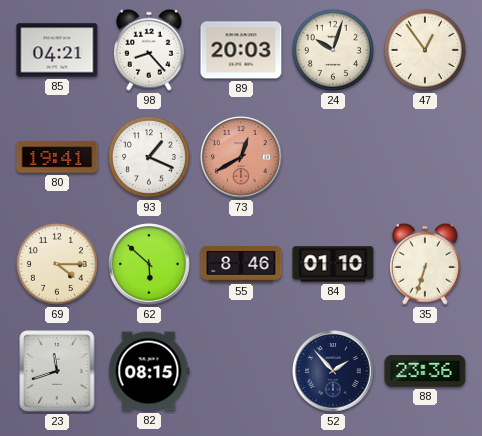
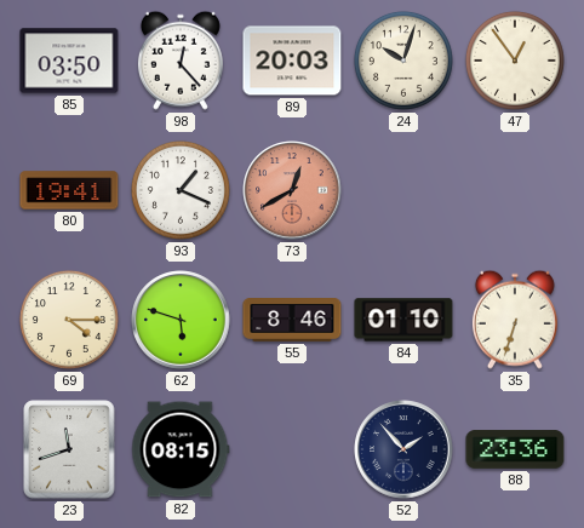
85: 04:21 -> 03:50
98: 8:23 -> 12:23
62: 5:52 -> 5:48
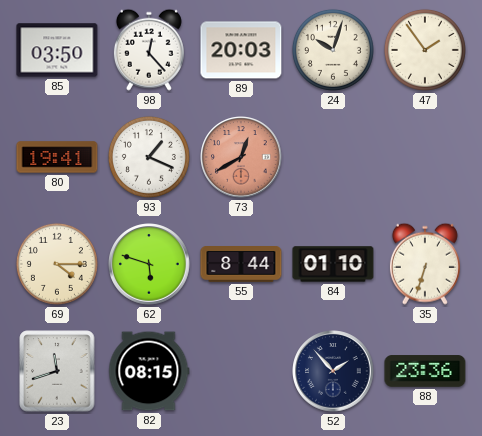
47: 12:54 -> 1:54
55: 8:46 -> 8:44
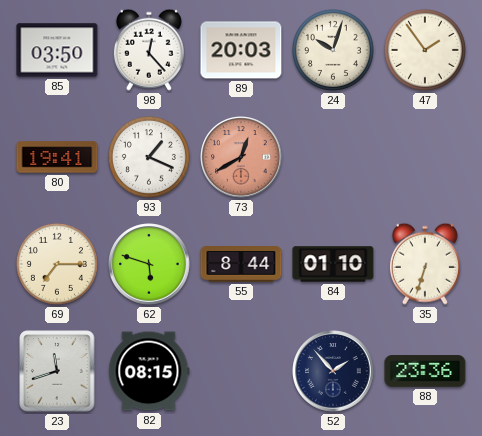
69: 4:15 -> 7:15
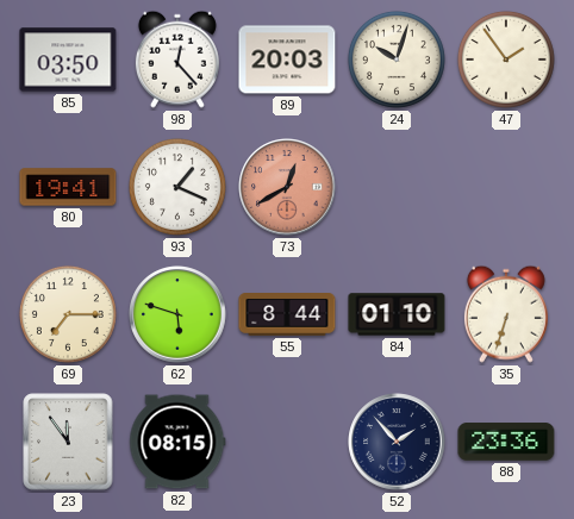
23: 11:42 -> 11:54
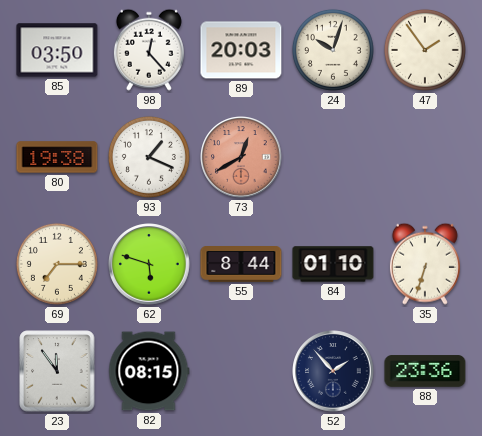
80: 19:41 -> 19:38
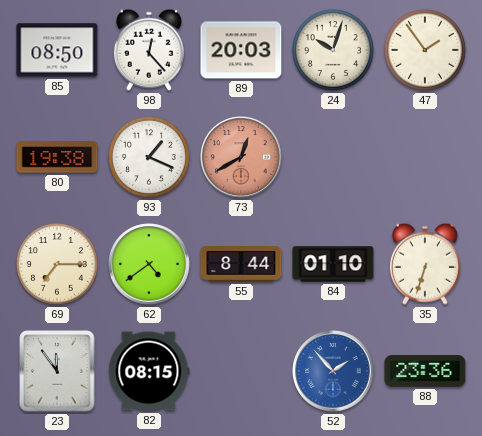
85: 03:50 -> 08:50
62: 5:48 -> 4:39
52 dial: navy -> blue
